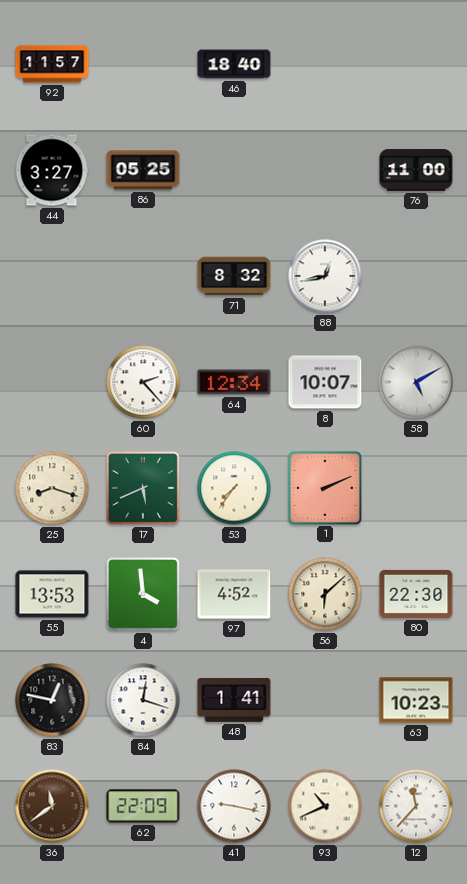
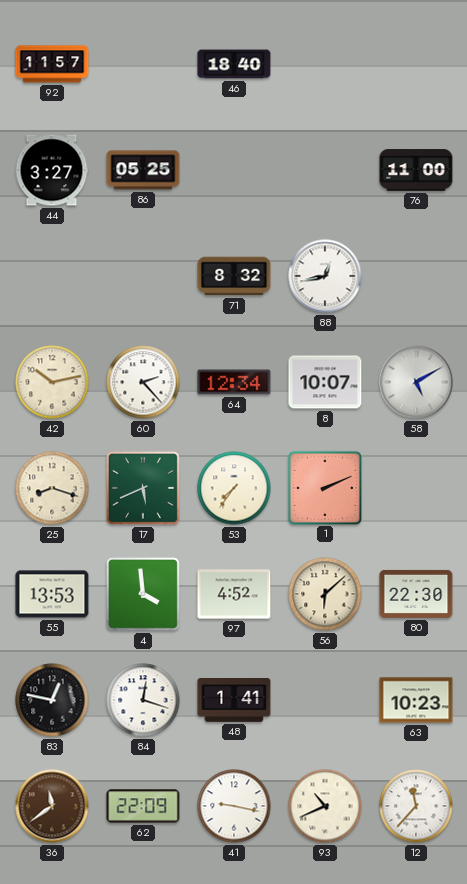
42: none -> 10:13
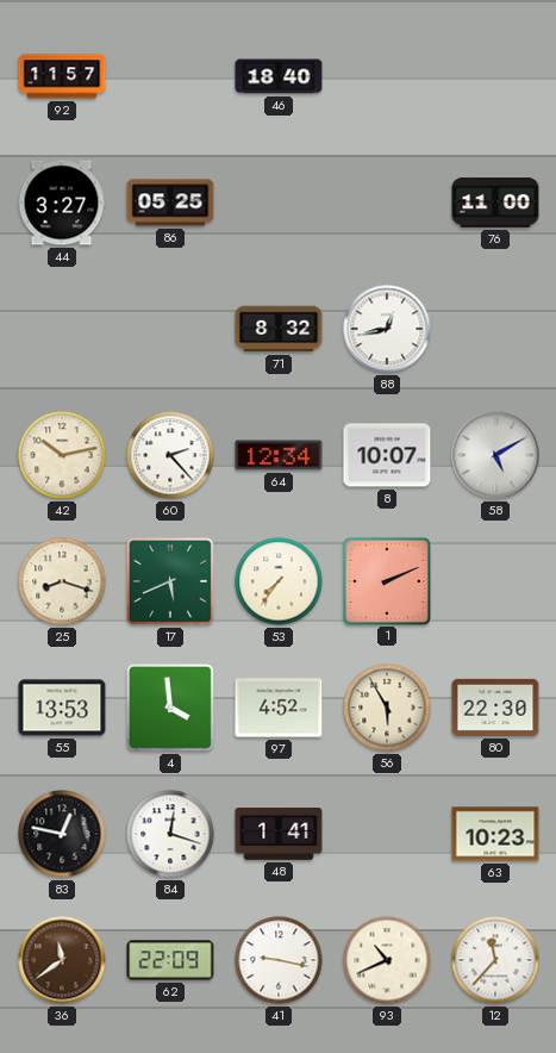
56: 6:08 -> 5:55
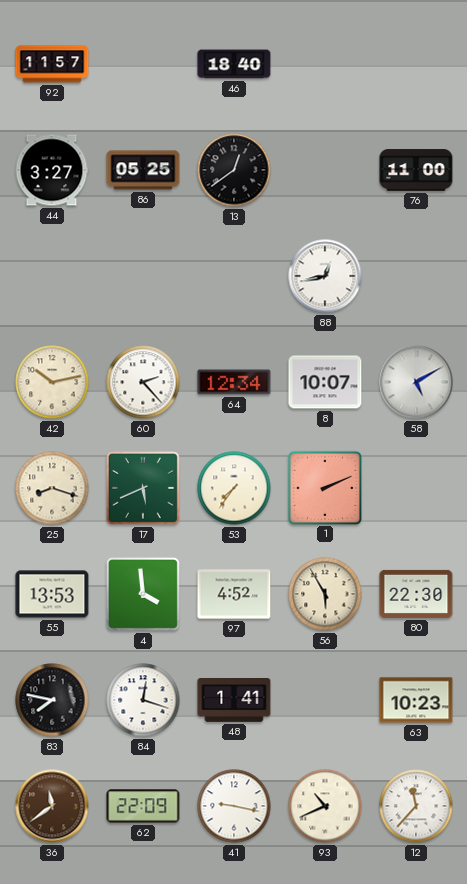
13: none -> 12:39
71: 8:32 -> none
83: 12:47 -> 7:47
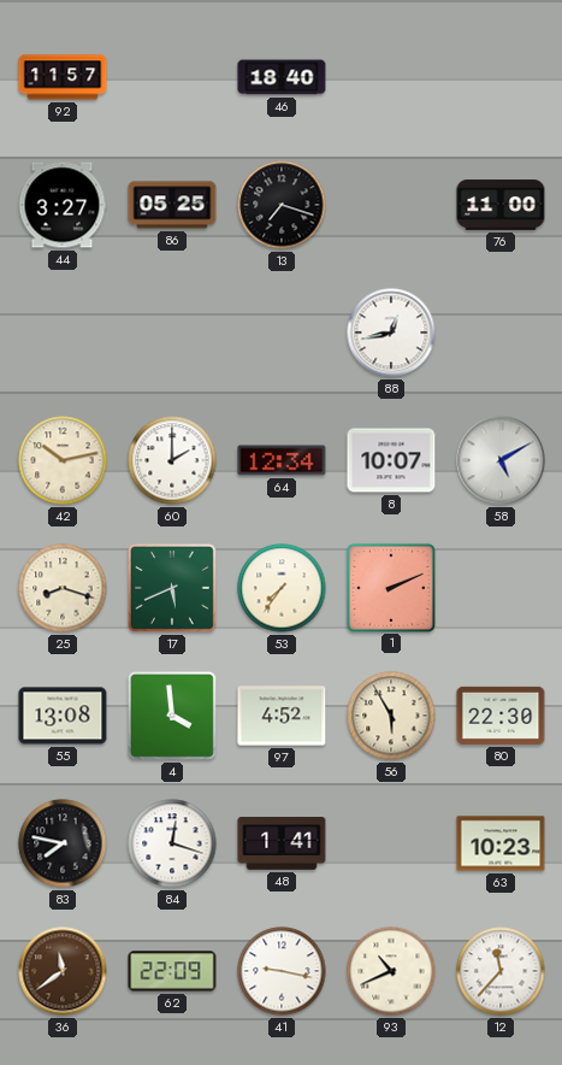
13: 12:39 -> 7:18
60: 2:23 -> 2:00
55: 13:53 -> 13:08
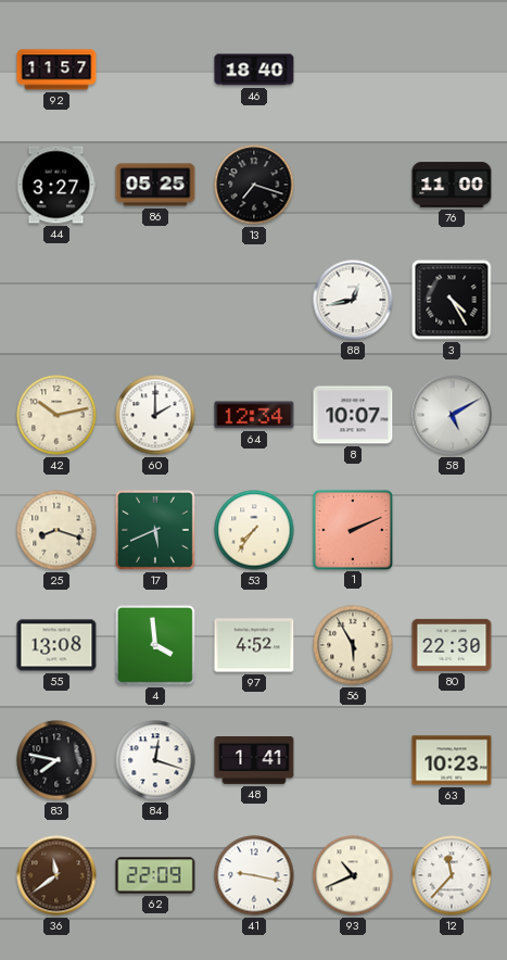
3: none -> 4:25
